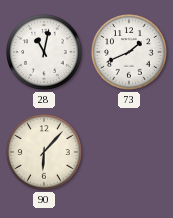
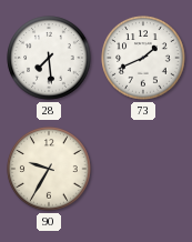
28: 11:02 -> 7:29
90: 6:07 -> 9:35
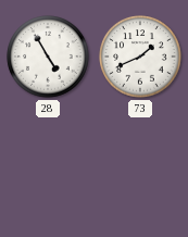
28: 7:29 -> 4:55
90: 9:35 -> none
